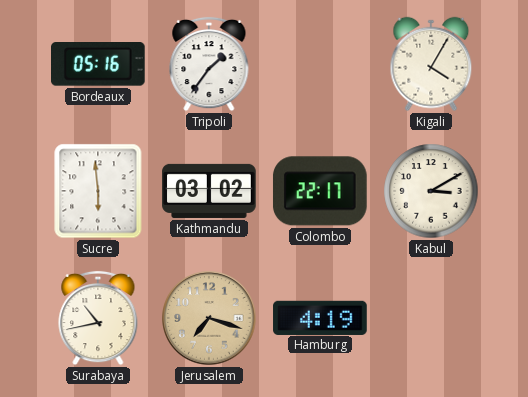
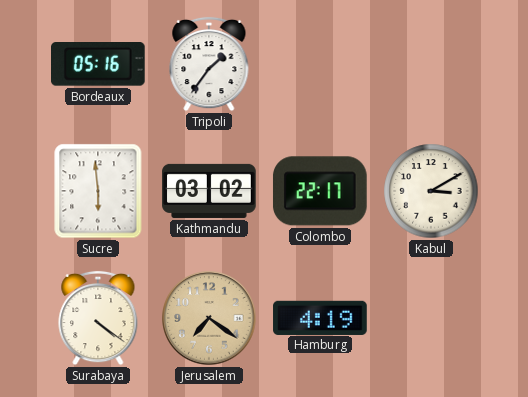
Kigali: 4:05 -> none
Surabaya: 10:43 -> 4:21
Jerusalem: 7:18 -> 7:21
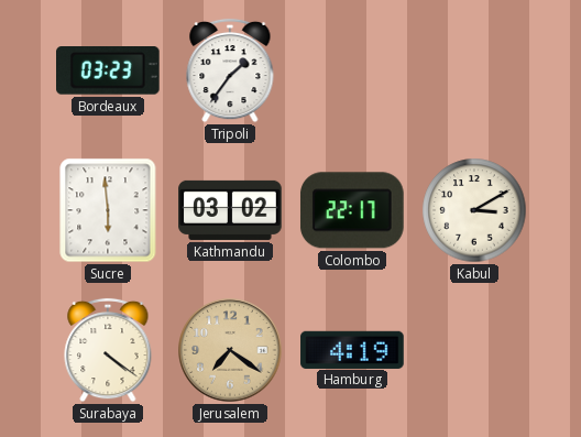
Bordeaux: 05:16 -> 03:23
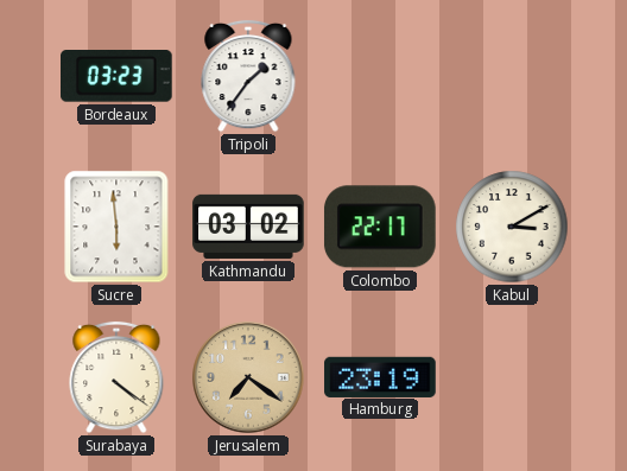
Hamburg: 4:19 -> 23:19
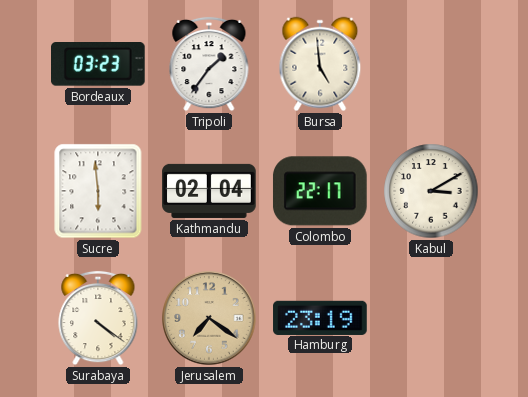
Bursa: none -> 4:59
Kathmandu: 03:02 -> 02:04
